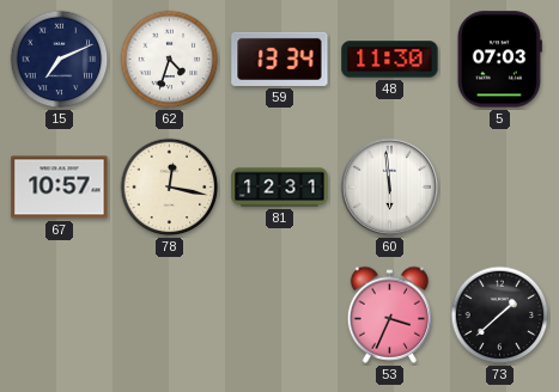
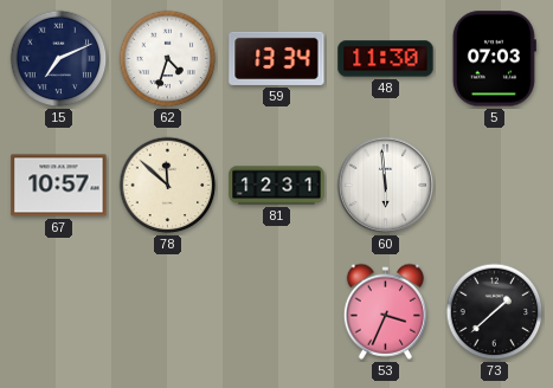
78: 12:17 -> 11:52
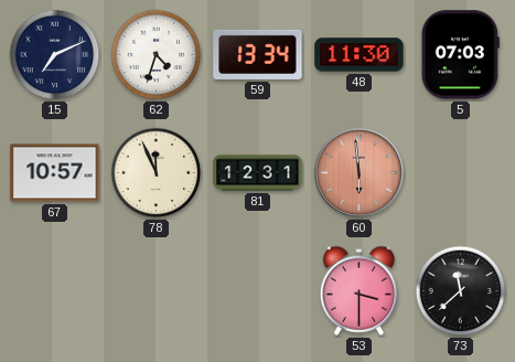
78: 11:52 -> 11:56
60 dial: white -> salmon
53: 3:34 -> 3:30
73: 1:38 -> 11:38
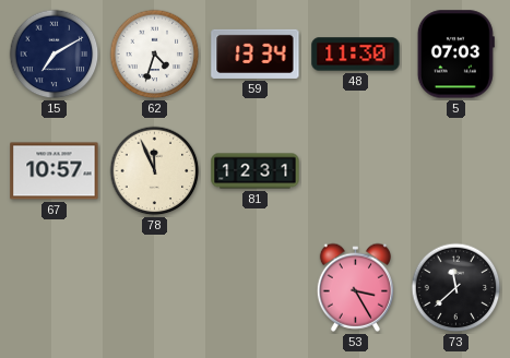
15: 7:11 -> 7:10
60: 5:59 -> none
53: 3:30 -> 3:25
